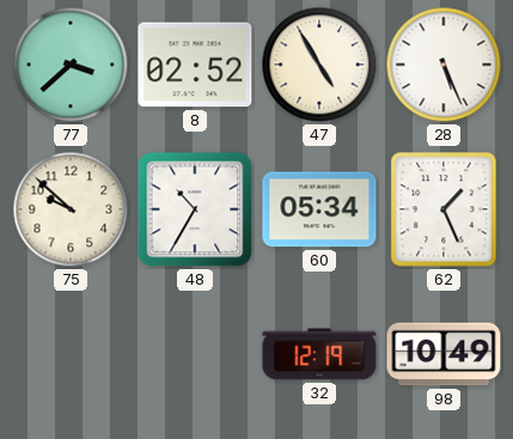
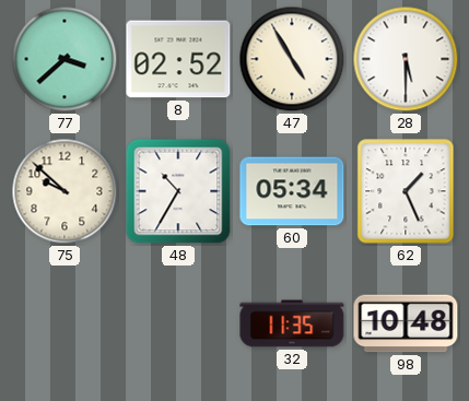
28: 5:26 -> 5:30
32: 12:19 -> 11:35
98: 10:49 -> 10:48
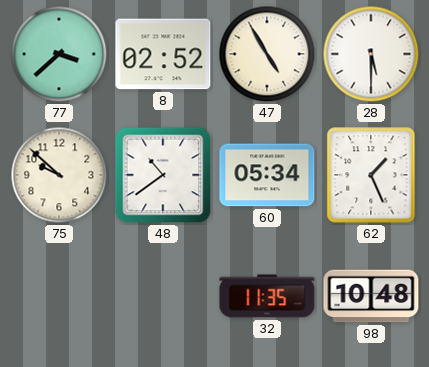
48: 10:35 -> 10:39
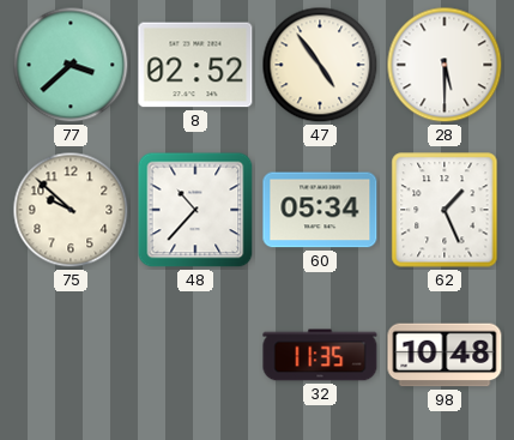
47: 4:55 -> 4:54
48: 10:39 -> 10:37
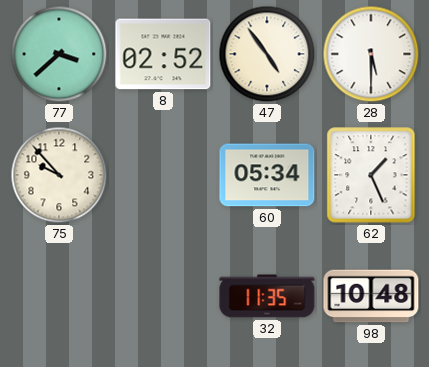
75: 9:52 -> 9:53
48: 10:37 -> none
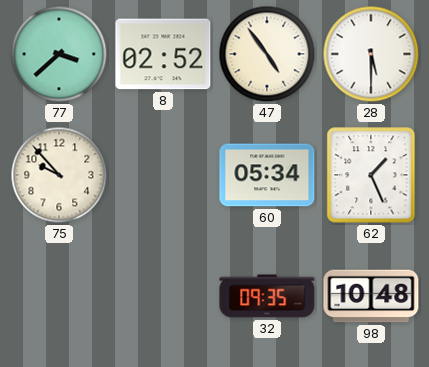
32: 11:35 -> 09:35
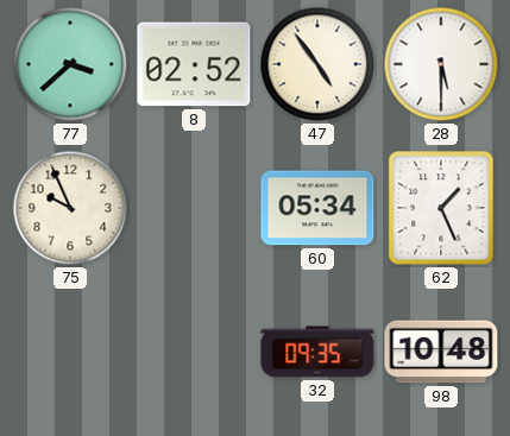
75: 9:53 -> 9:56
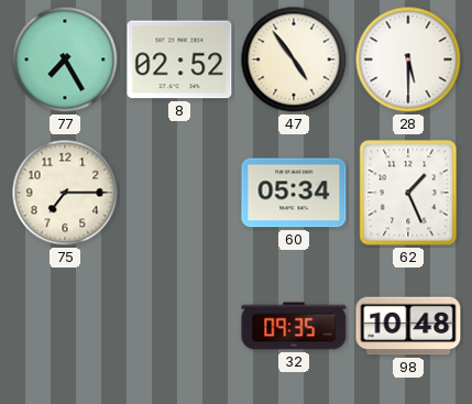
77: 3:38 -> 7:25
75: 9:56 -> 7:15
